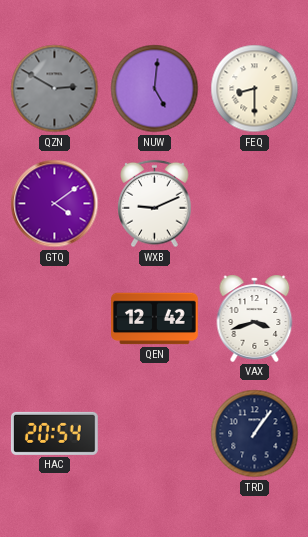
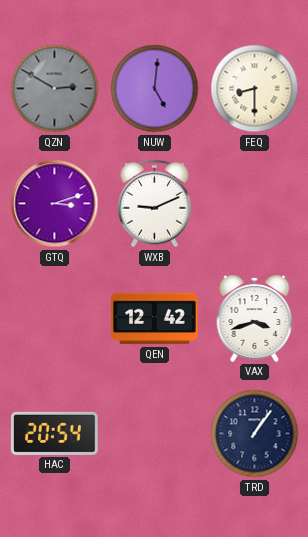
GTQ: 4:09 -> 3:12
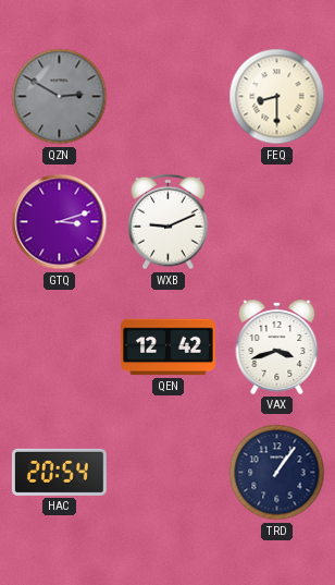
NUW: 5:01 -> none
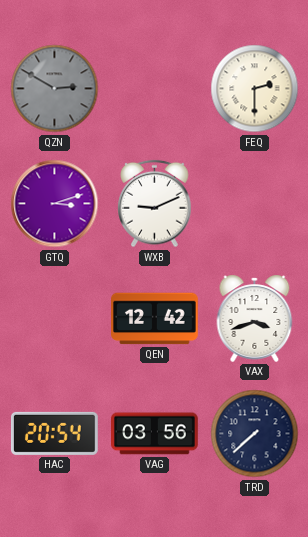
FEQ: 8:30 -> 2:30
VAG: none -> 03:56
TRD: 1:06 -> 7:38
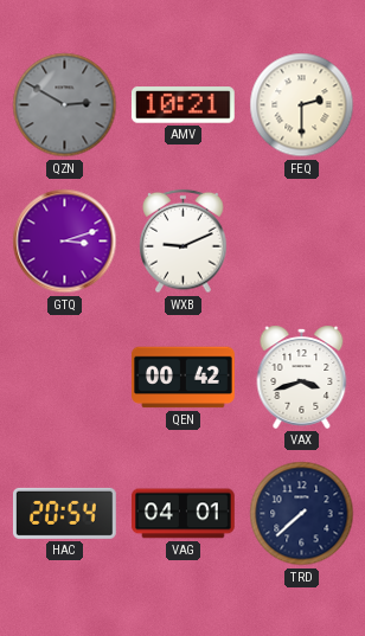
AMV: none -> 10:21
QEN: 12:42 -> 00:42
VAG: 03:56 -> 04:01
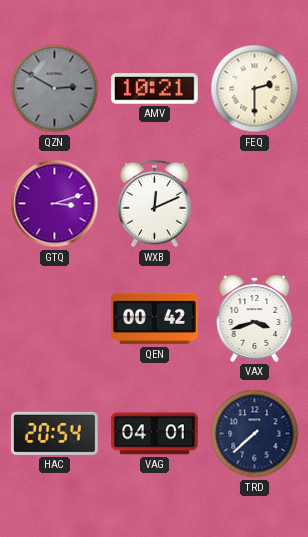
WXB: 9:11 -> 12:11
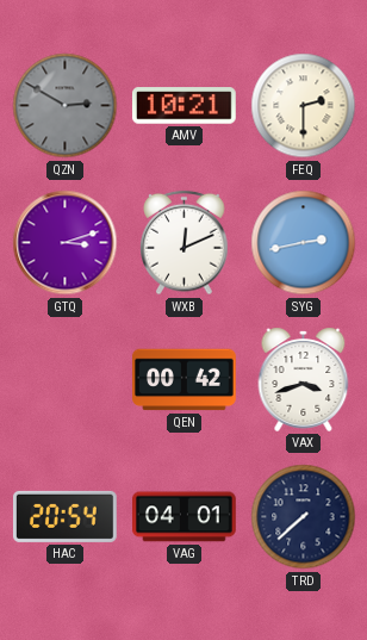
SYG: none -> 2:43
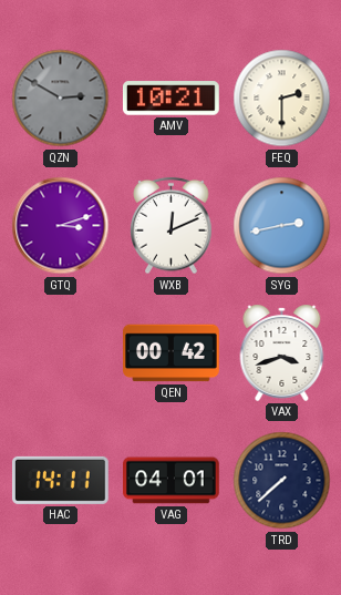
HAC: 20:54 -> 14:11
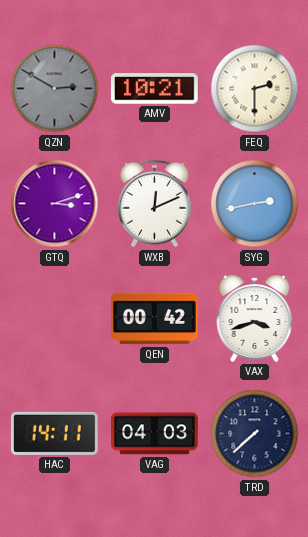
VAG: 04:01 -> 04:03
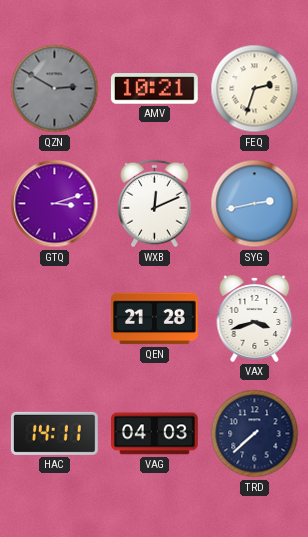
FEQ: 2:30 -> 2:33
QEN: 00:42 -> 21:28
